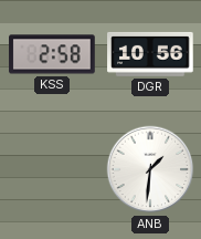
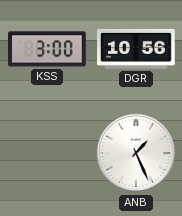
KSS: 2:58 -> 3:00
ANB: 1:31 -> 1:26
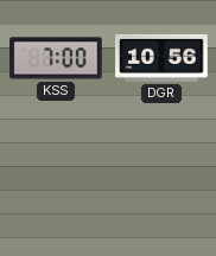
KSS: 3:00 -> 7:00
ANB: 1:26 -> none
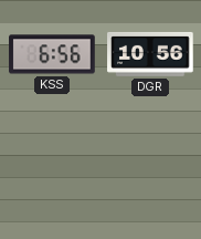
KSS: 7:00 -> 6:56
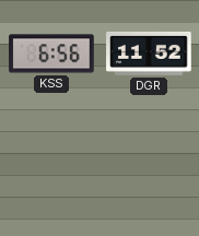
DGR: 10:56 -> 11:52
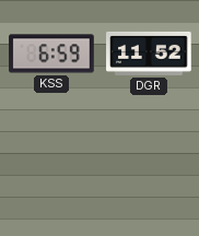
KSS: 6:56 -> 6:59
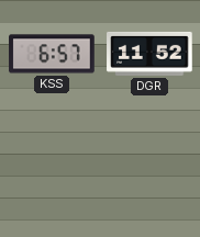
KSS: 6:59 -> 6:57
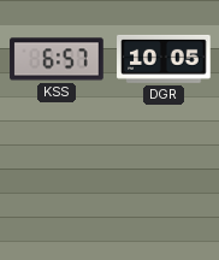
DGR: 11:52 -> 10:05
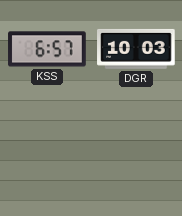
DGR: 10:05 -> 10:03
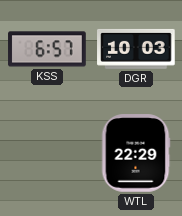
WTL: none -> 22:29
